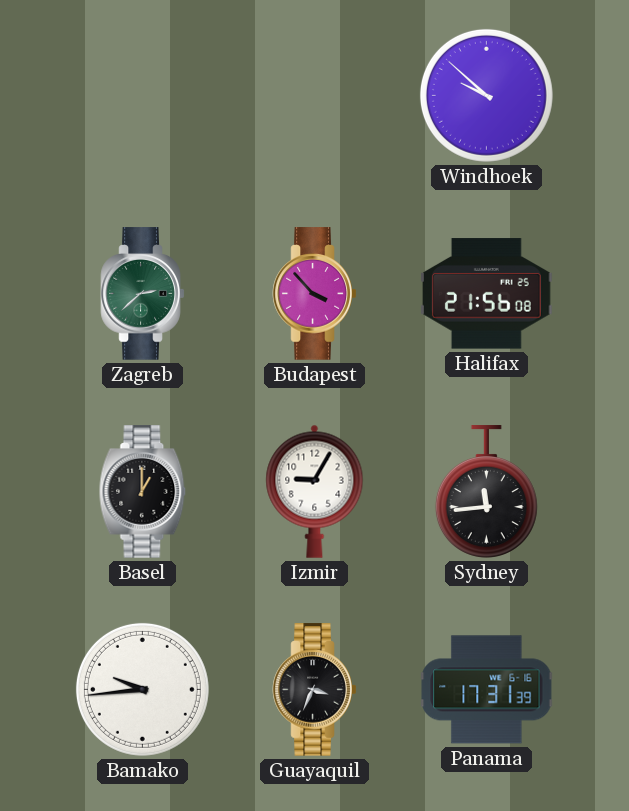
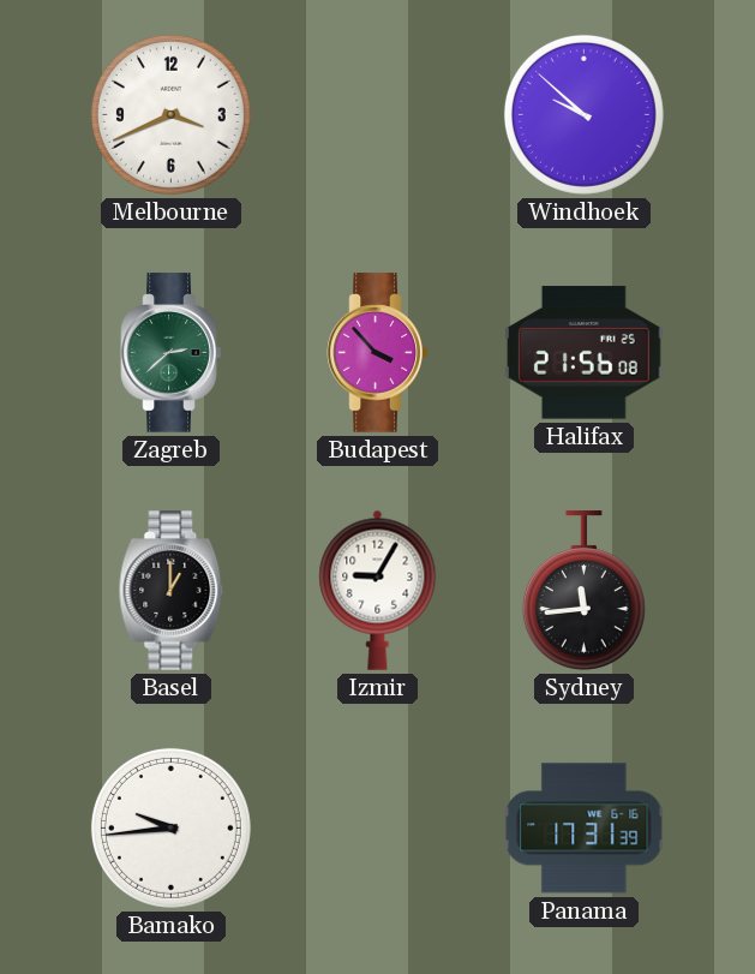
Melbourne: none -> 3:41
Guayaquil: 3:34 -> none
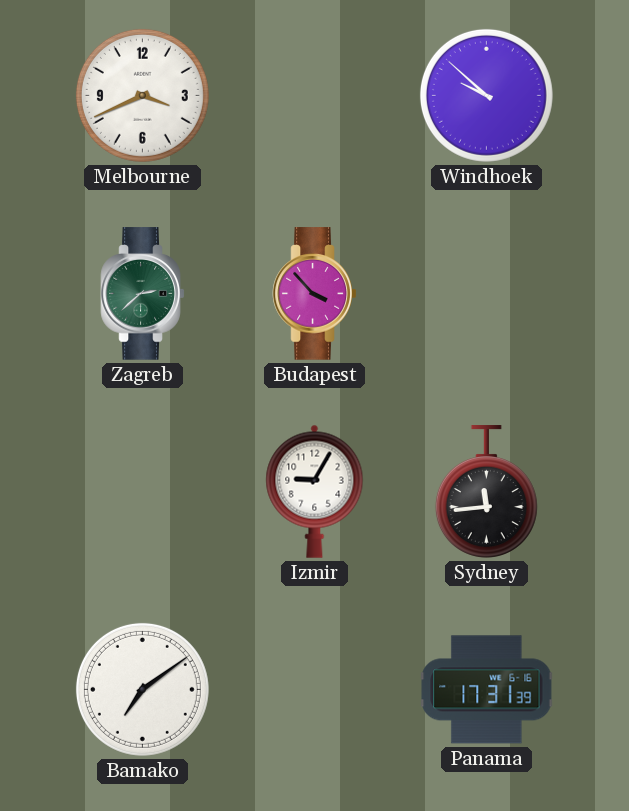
Halifax: 21:56 -> none
Basel: 1:00 -> none
Bamako: 9:44 -> 7:09
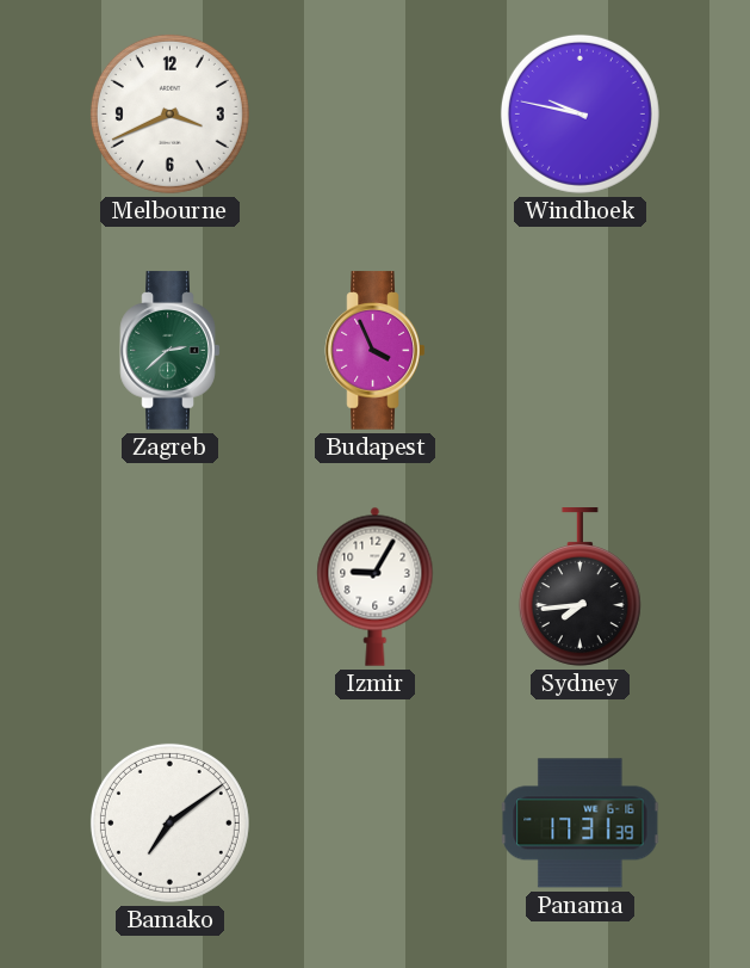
Windhoek: 9:52 -> 9:47
Budapest: 3:53 -> 3:56
Sydney: 11:44 -> 7:44
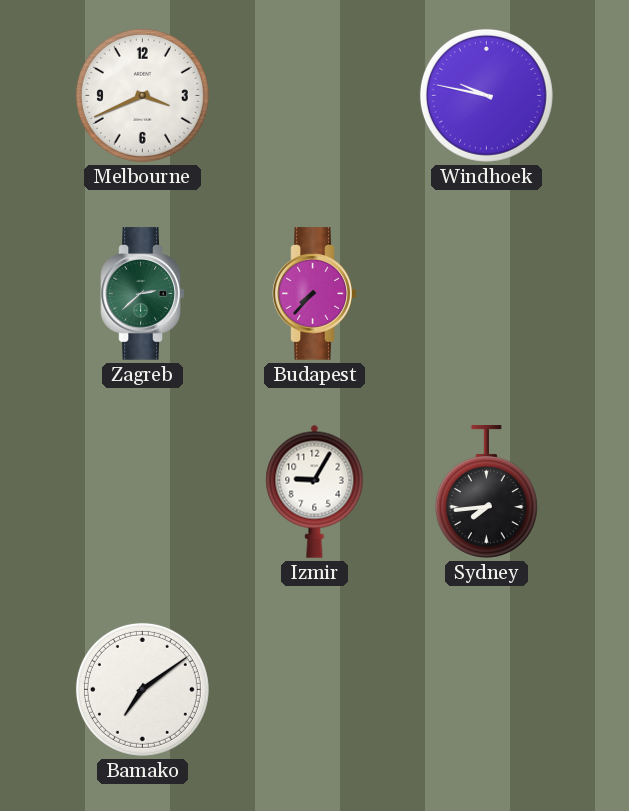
Budapest: 3:56 -> 7:37
Panama: 17:31 -> none
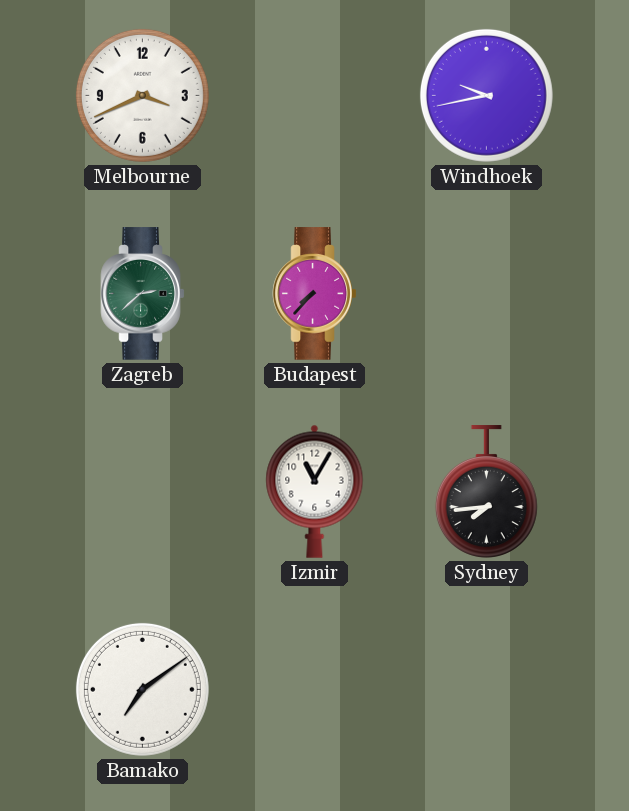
Windhoek: 9:47 -> 9:43
Izmir: 9:05 -> 11:05
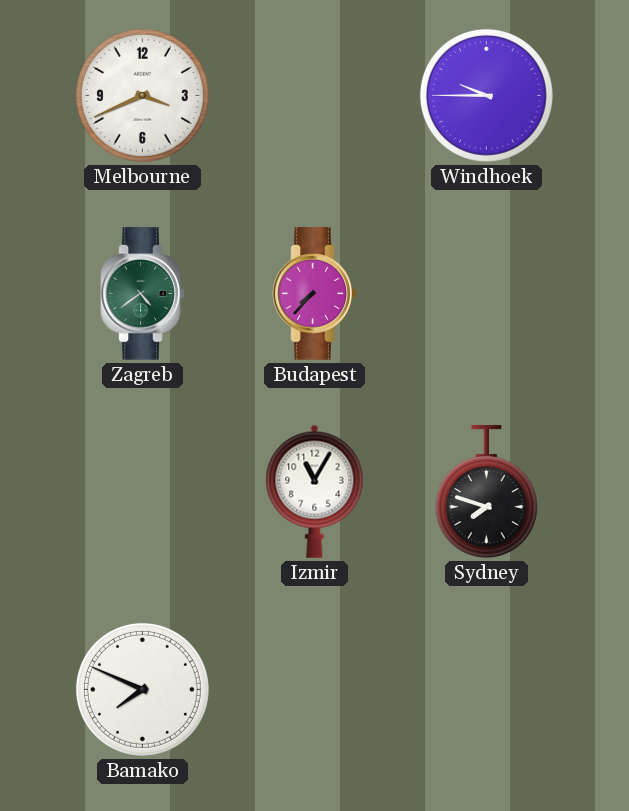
Windhoek: 9:43 -> 9:45
Zagreb: 2:38 -> 4:39
Sydney: 7:44 -> 7:48
Bamako: 7:09 -> 7:49
